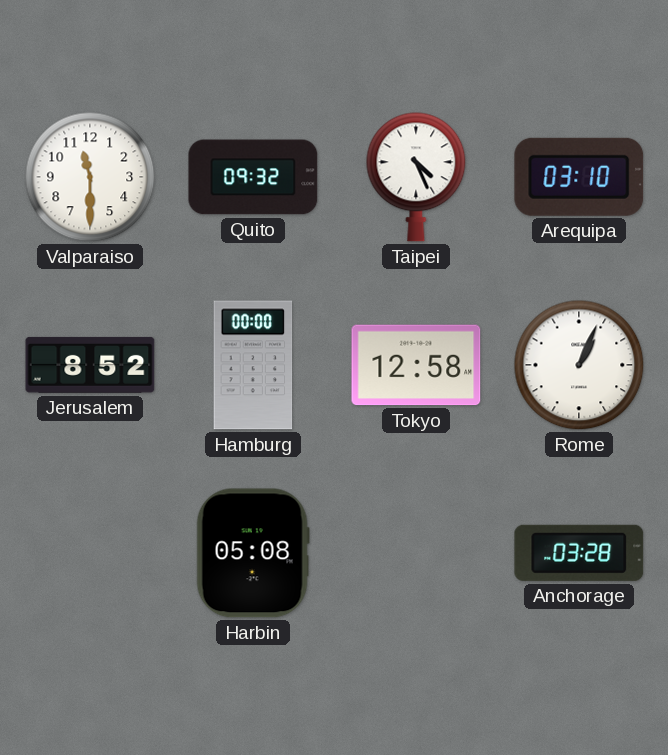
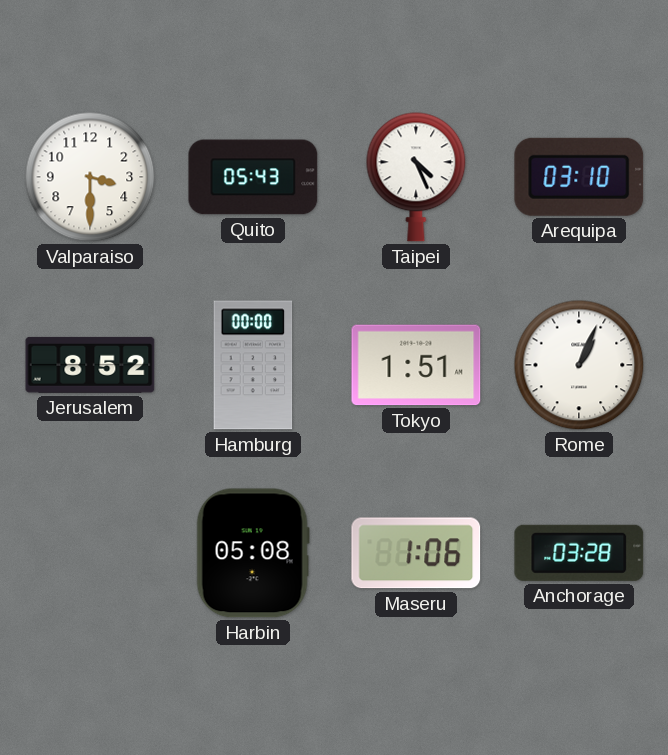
Valparaiso: 11:30 -> 3:30
Quito: 09:32 -> 05:43
Tokyo: 12:58 -> 1:51
Maseru: none -> 1:06
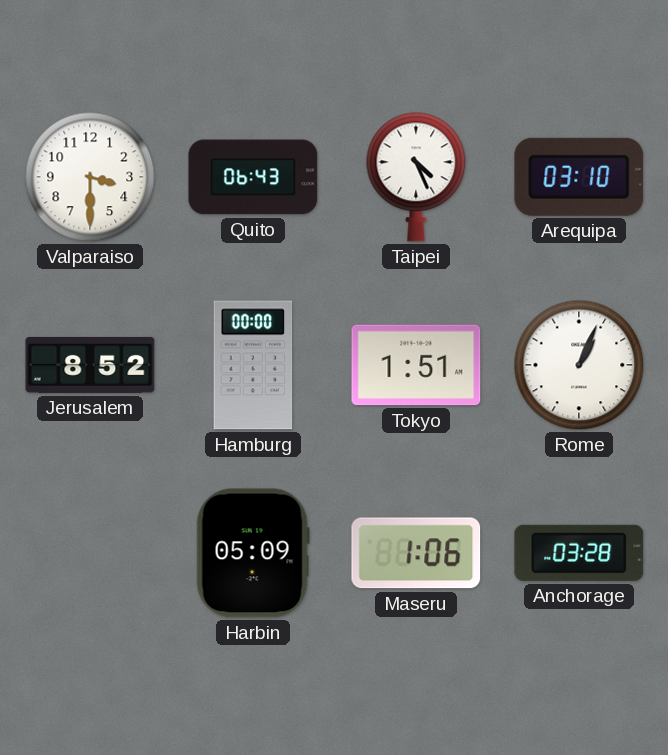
Quito: 05:43 -> 06:43
Harbin: 05:08 -> 05:09
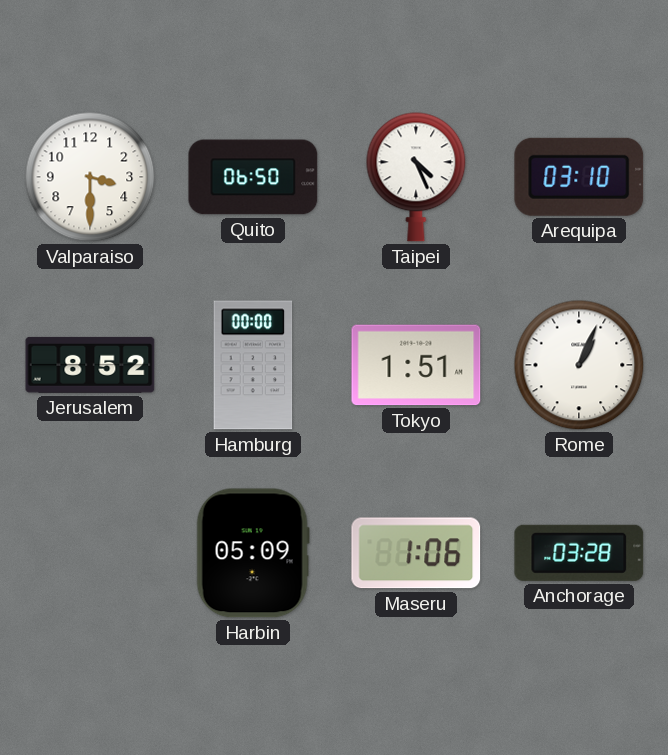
Quito: 06:43 -> 06:50
